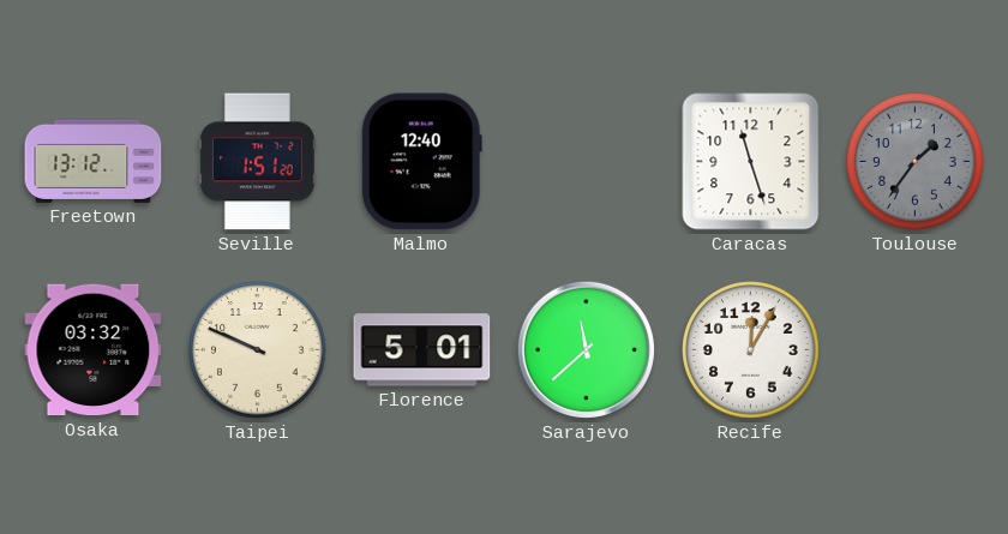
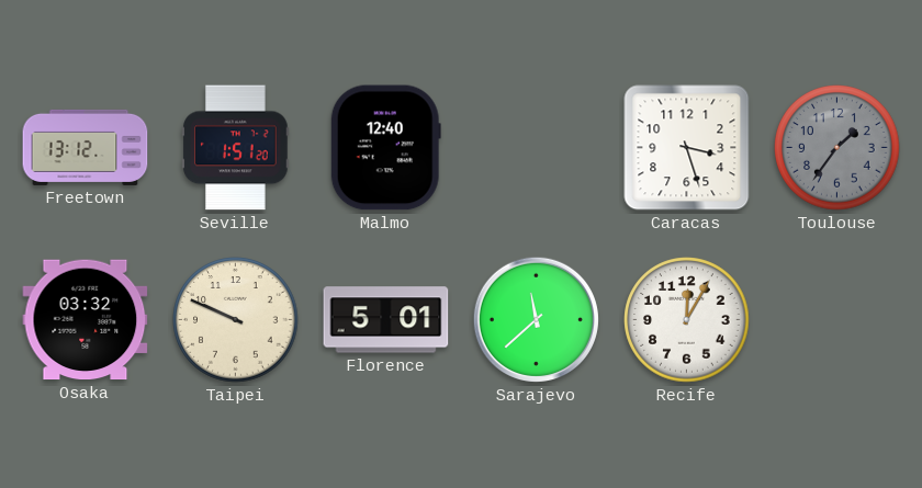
Caracas: 11:27 -> 3:27
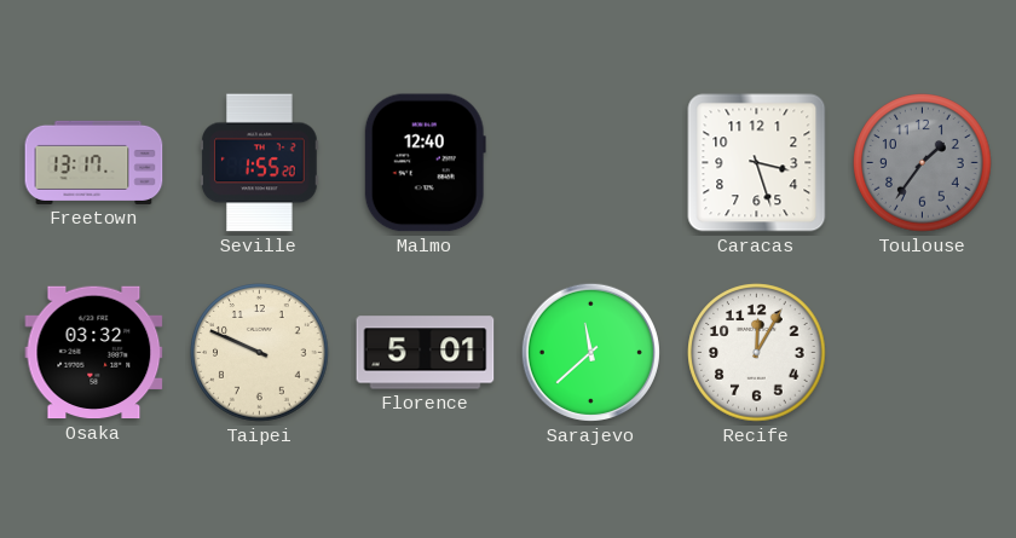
Freetown: 13:12 -> 13:17
Seville: 1:51 -> 1:55
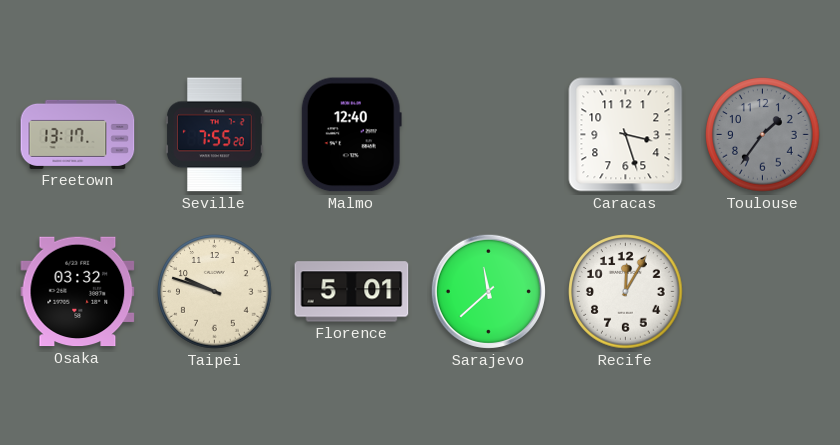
Seville: 1:55 -> 7:55
Taipei: 9:49 -> 9:48
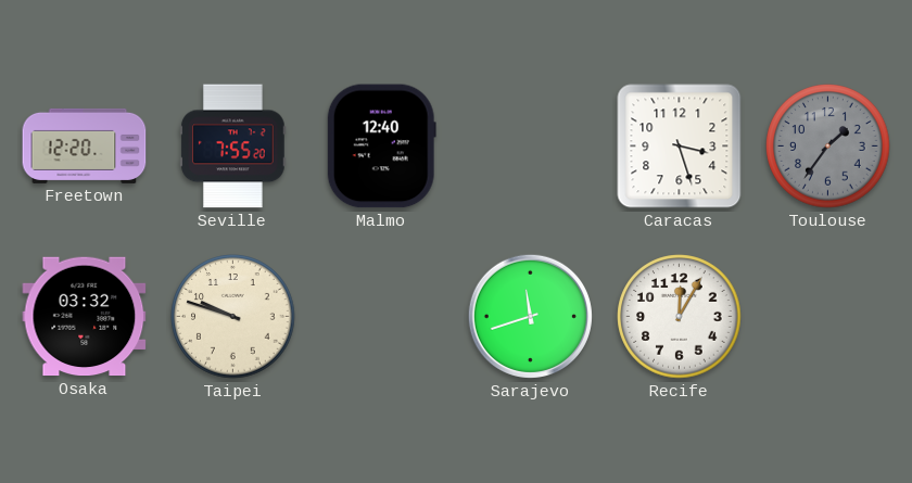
Freetown: 13:17 -> 12:20
Florence: 5:01 -> none
Sarajevo: 11:38 -> 11:42
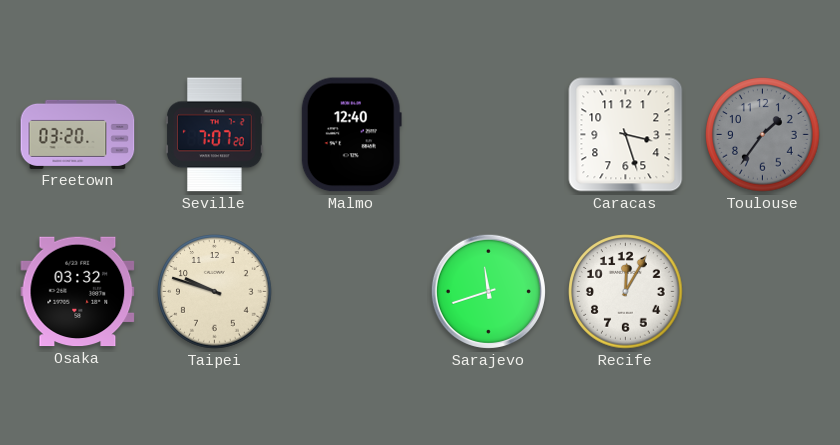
Freetown: 12:20 -> 03:20
Seville: 7:55 -> 7:07
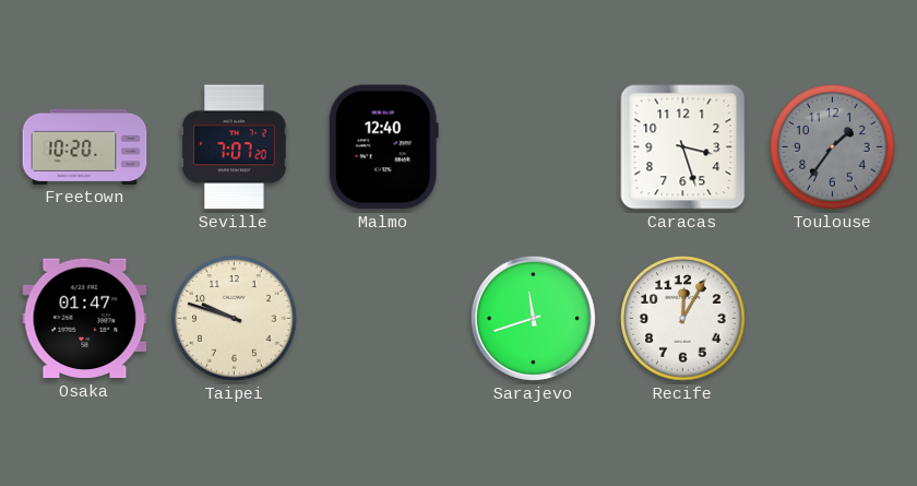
Freetown: 03:20 -> 10:20
Osaka: 03:32 -> 01:47
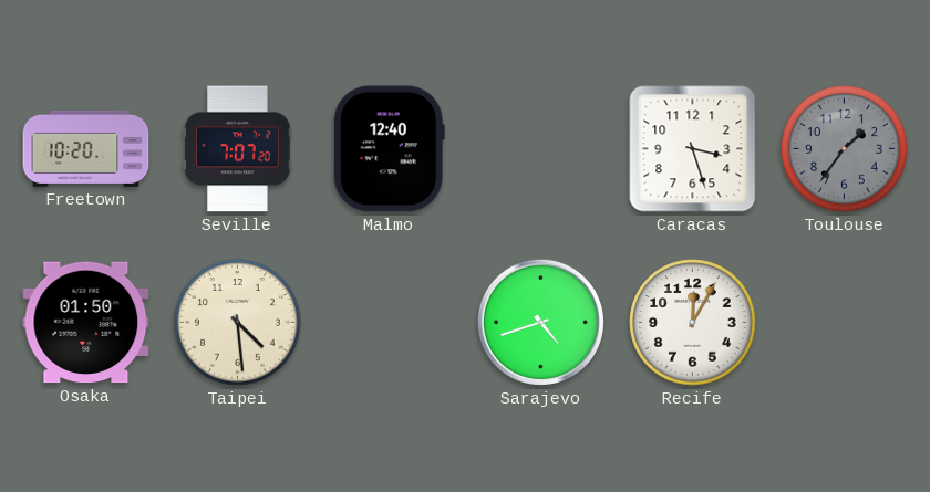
Osaka: 01:47 -> 01:50
Taipei: 9:48 -> 4:29
Sarajevo: 11:42 -> 4:42
